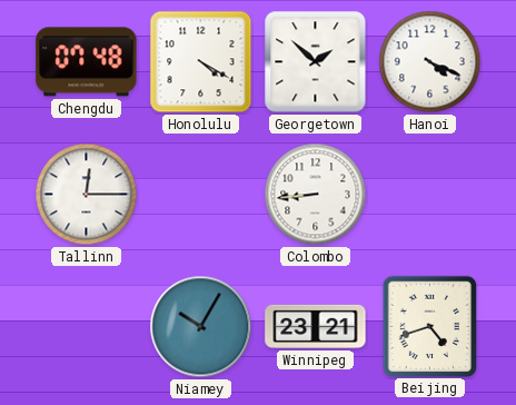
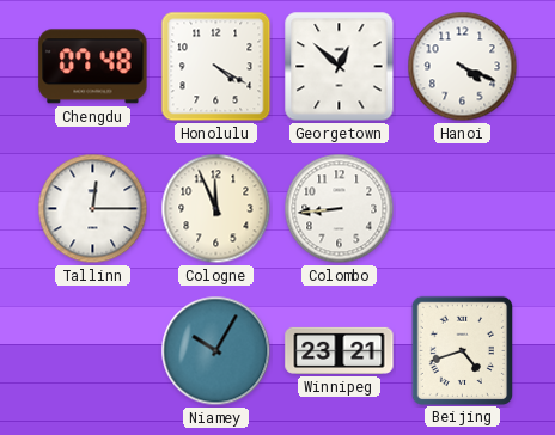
Georgetown: 1:52 -> 12:52
Cologne: none -> 11:56
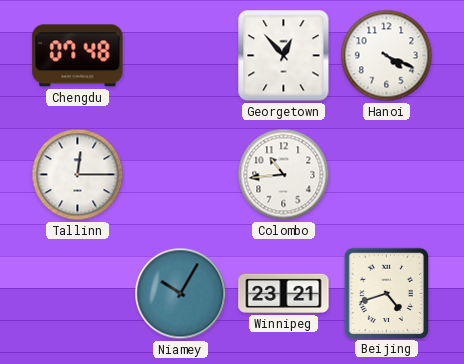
Honolulu: 4:20 -> none
Georgetown: 12:52 -> 12:53
Cologne: 11:56 -> none
Colombo: 8:44 -> 10:44
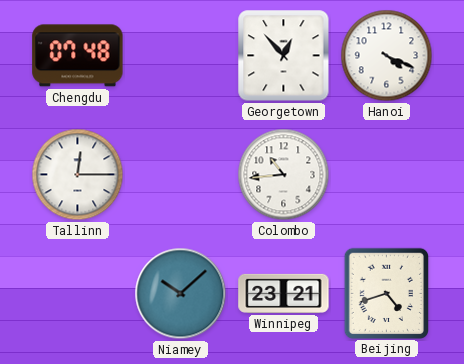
Niamey: 10:05 -> 10:08
